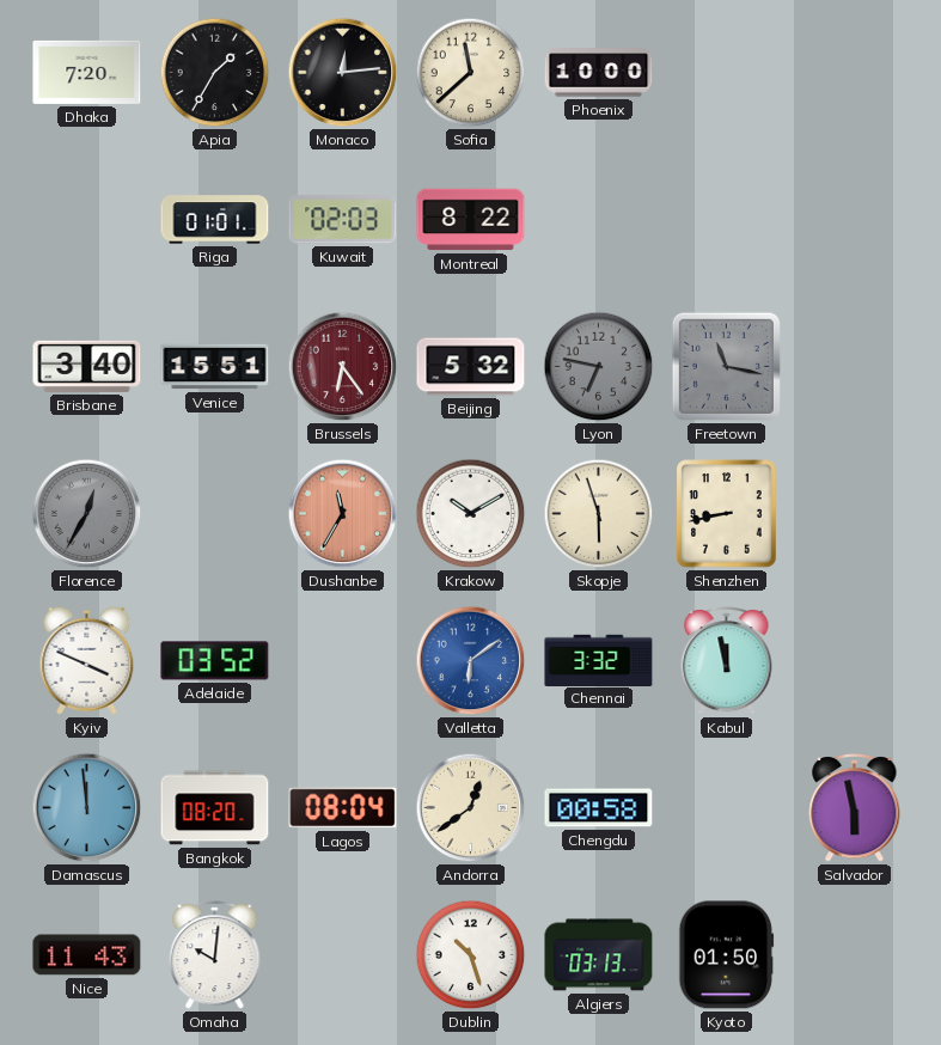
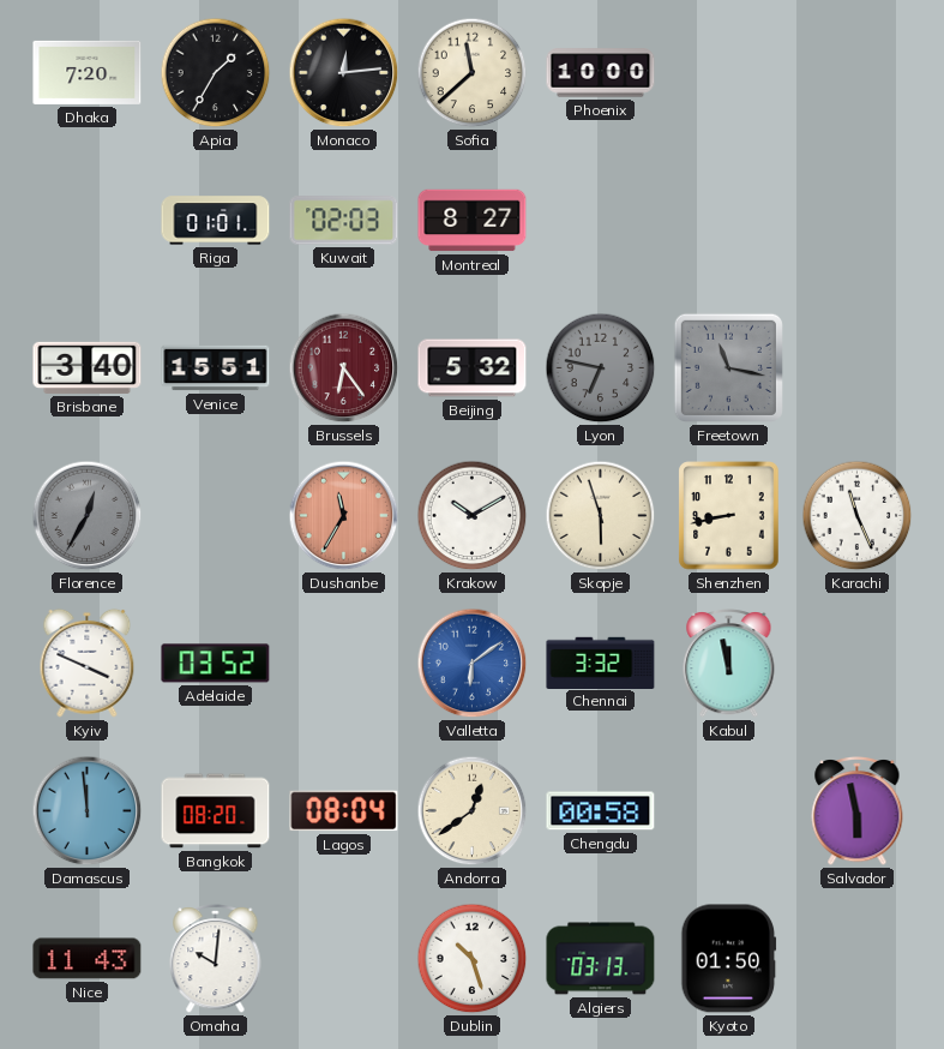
Montreal: 8:22 -> 8:27
Karachi: none -> 11:26
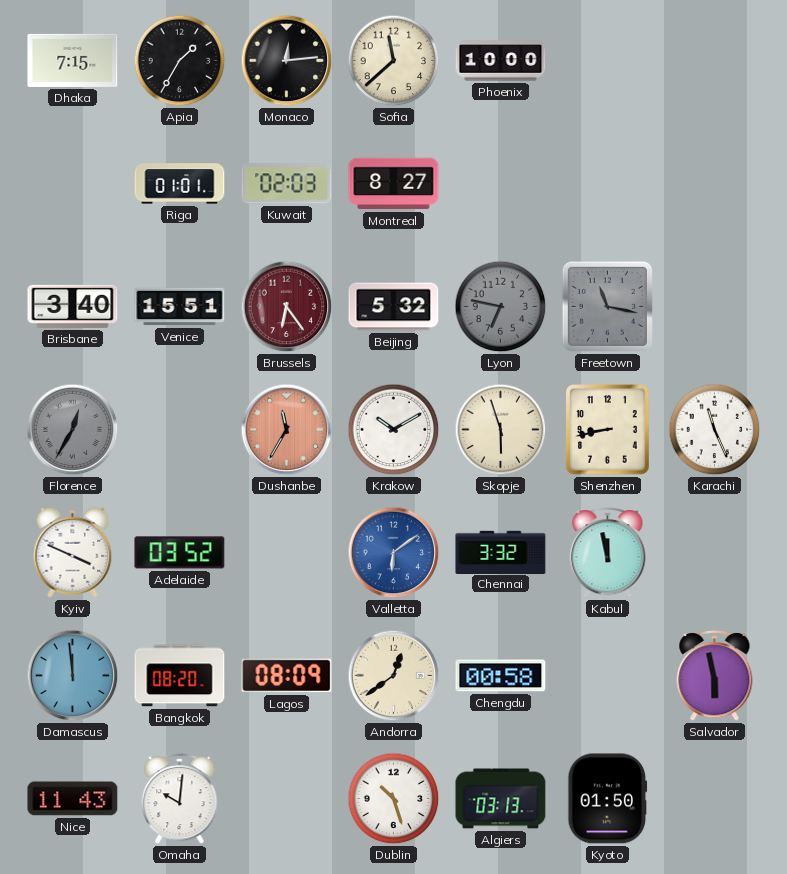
Dhaka: 7:20 -> 7:15
Lagos: 08:04 -> 08:09
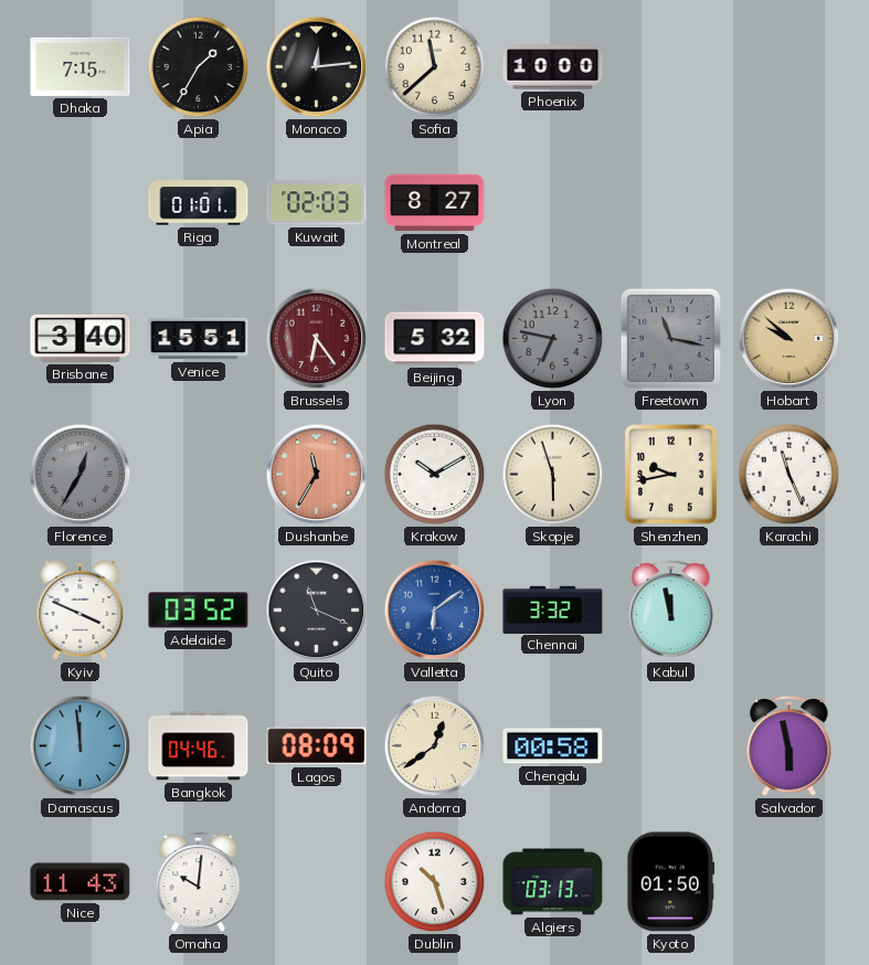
Hobart: none -> 9:52
Shenzhen: 8:43 -> 9:43
Quito: none -> 11:19
Bangkok: 08:20 -> 04:46
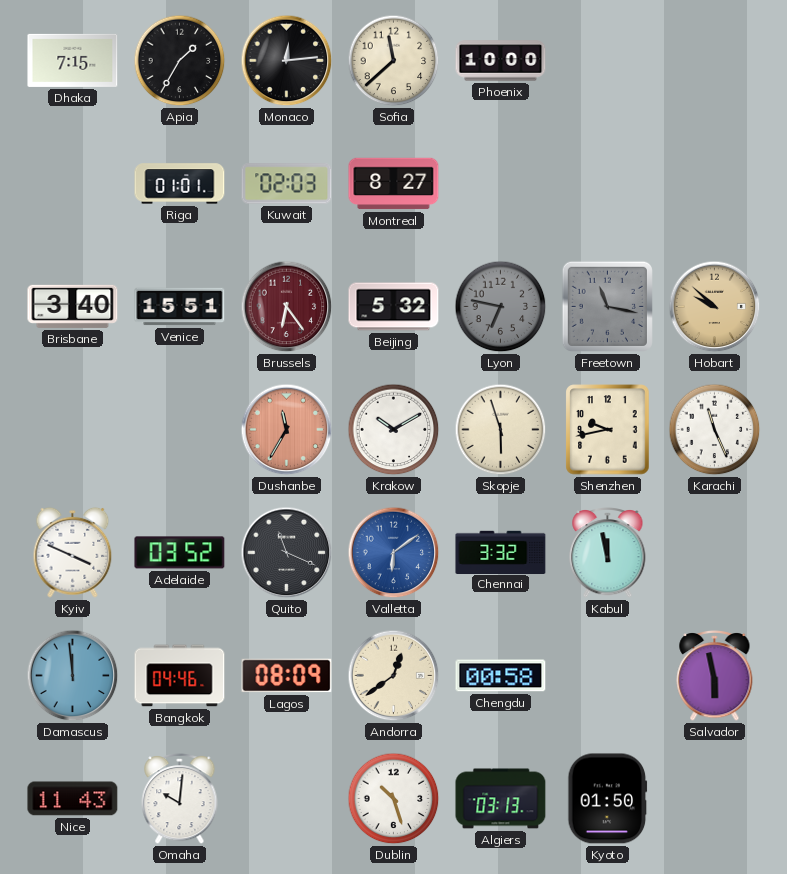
Florence: 12:35 -> none
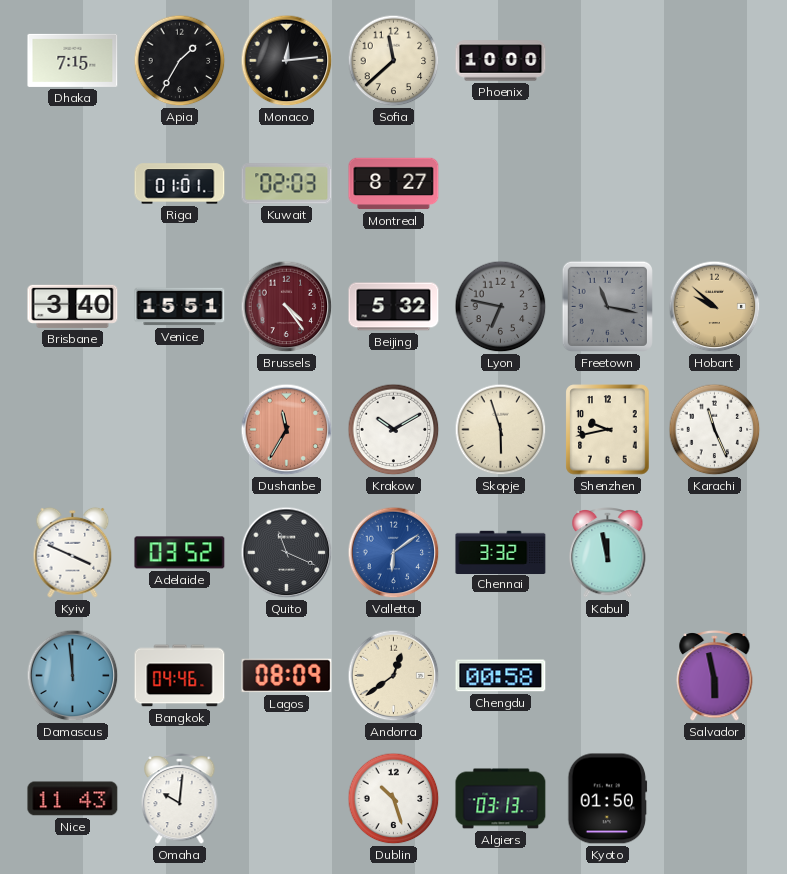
Brussels: 6:24 -> 4:24
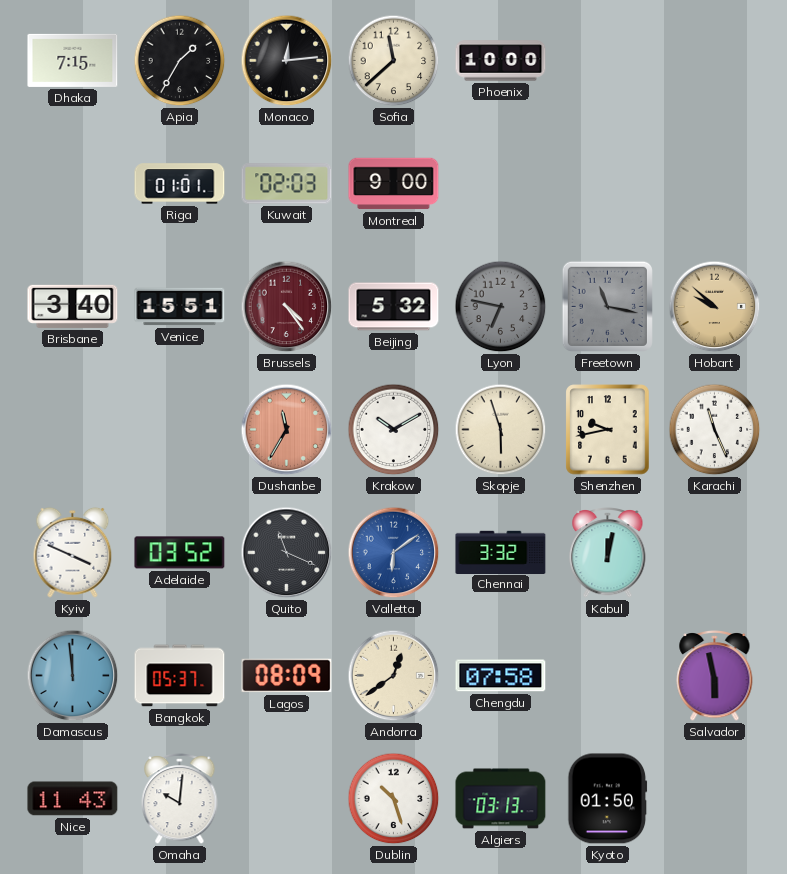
Montreal: 8:27 -> 9:00
Kabul: 11:58 -> 12:02
Bangkok: 04:46 -> 05:37
Chengdu: 00:58 -> 07:58
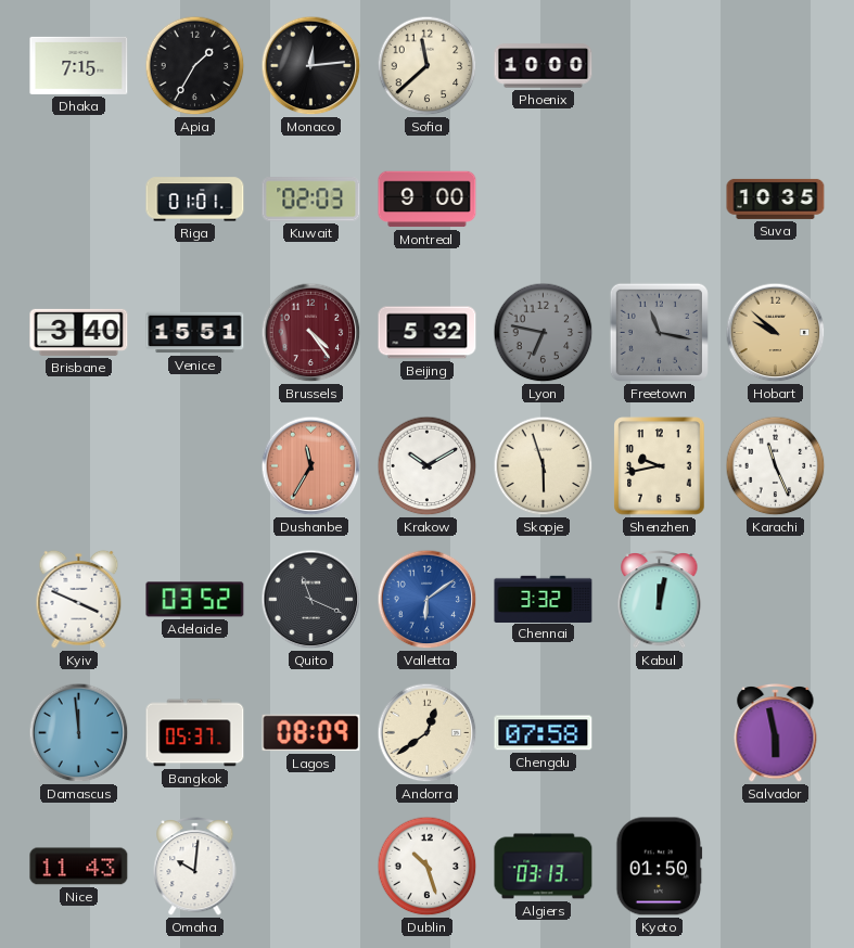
Suva: none -> 10:35
